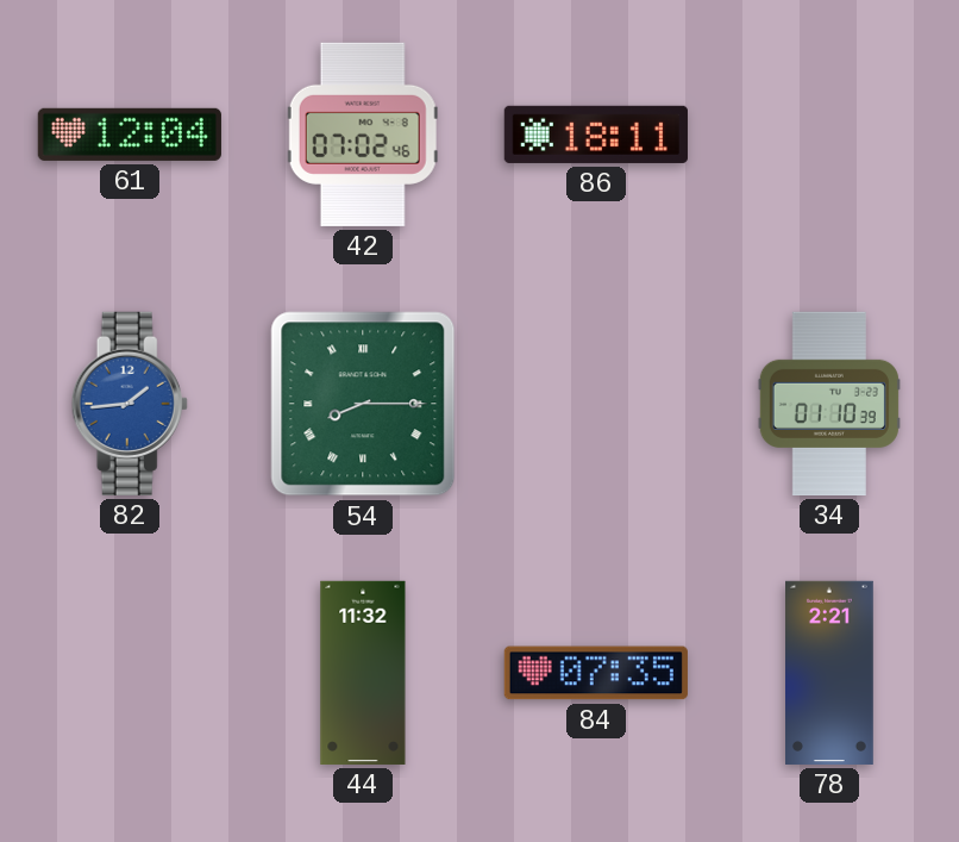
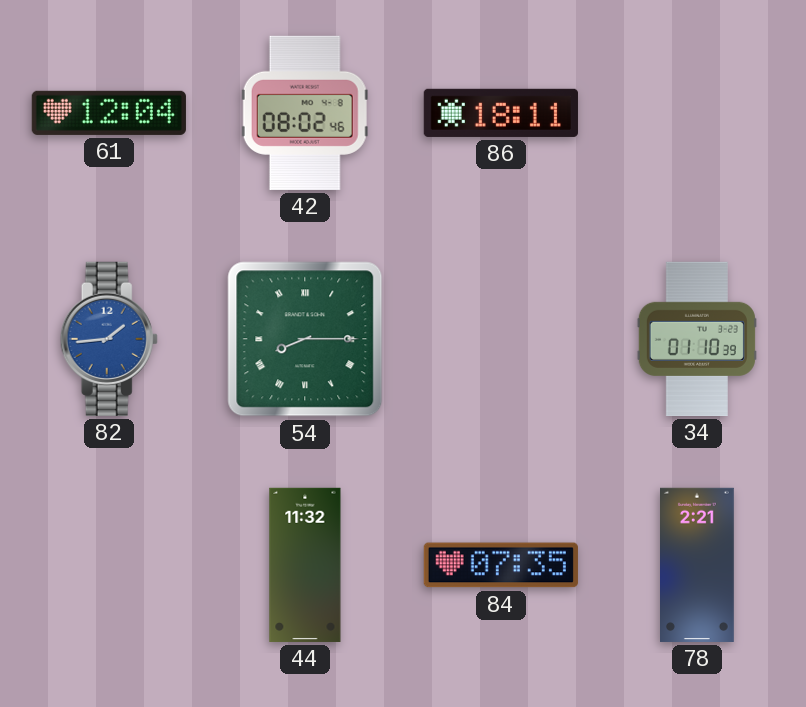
42: 07:02 -> 08:02
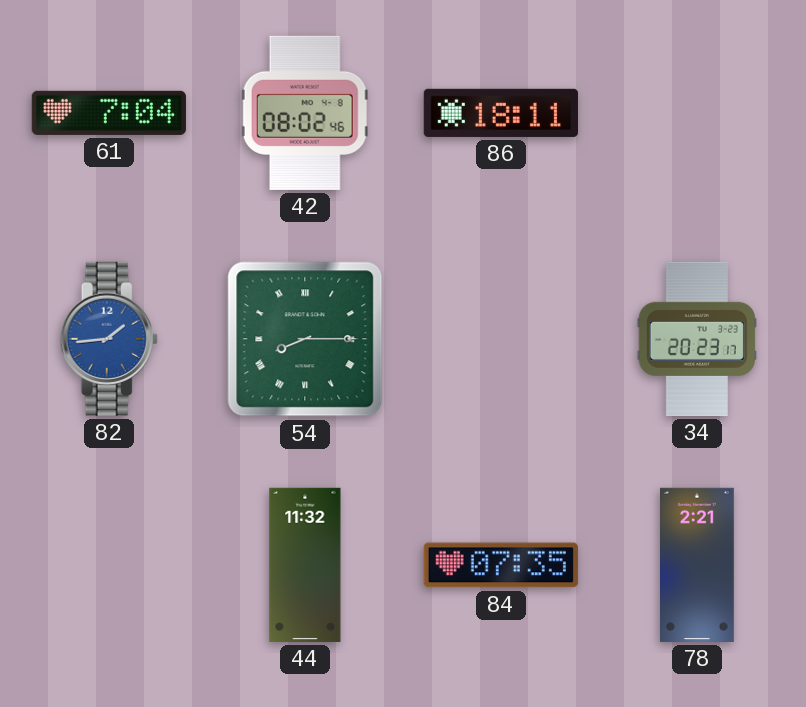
61: 12:04 -> 7:04
34: 01:10 -> 20:23
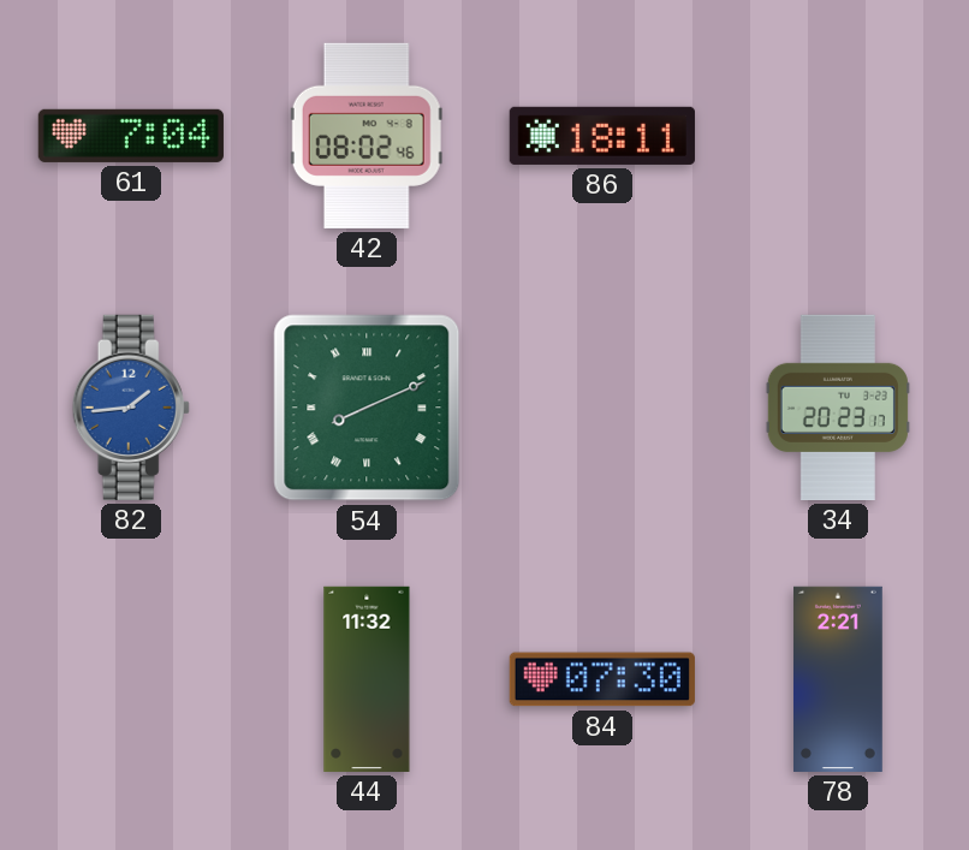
54: 8:15 -> 8:11
84: 07:35 -> 07:30
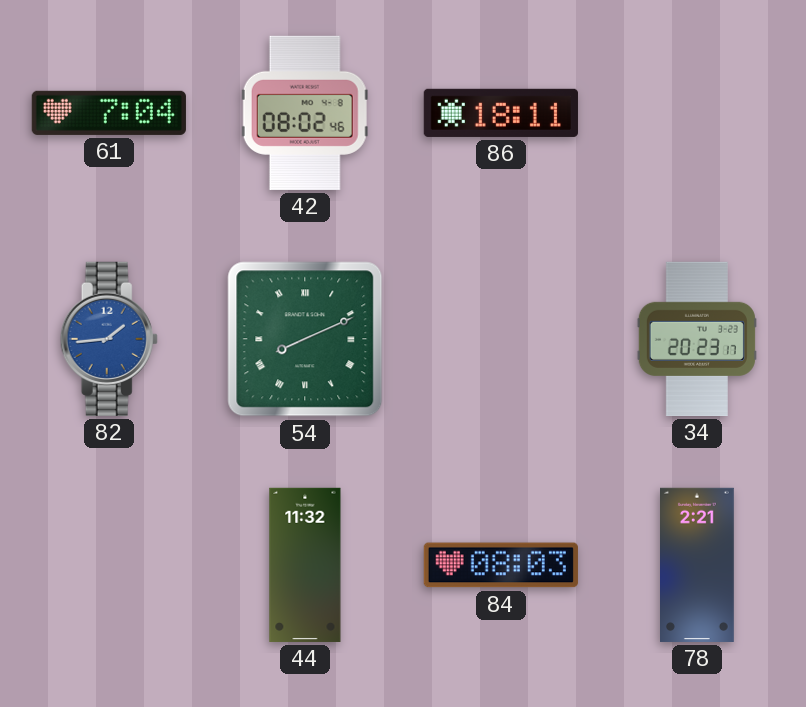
84: 07:30 -> 08:03
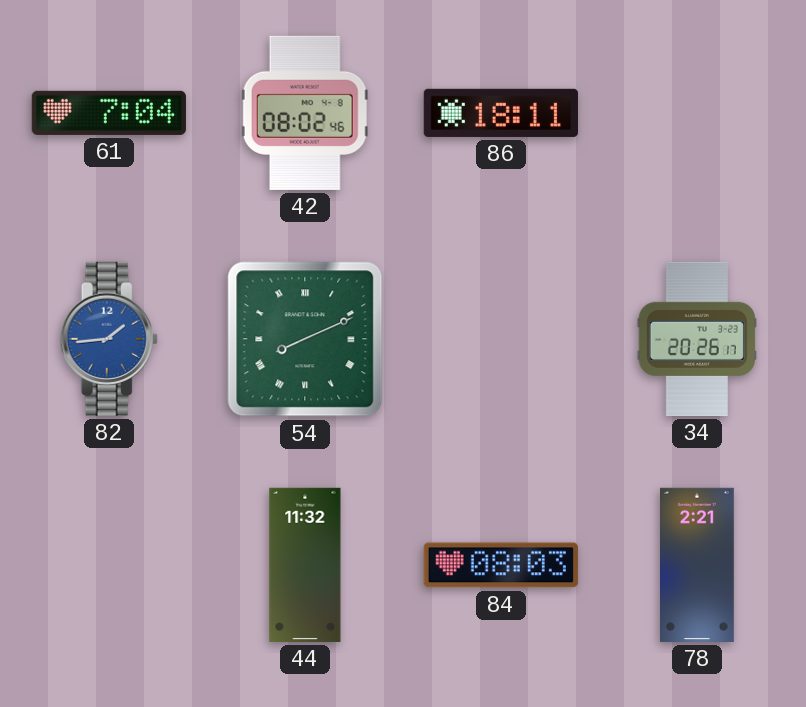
34: 20:23 -> 20:26
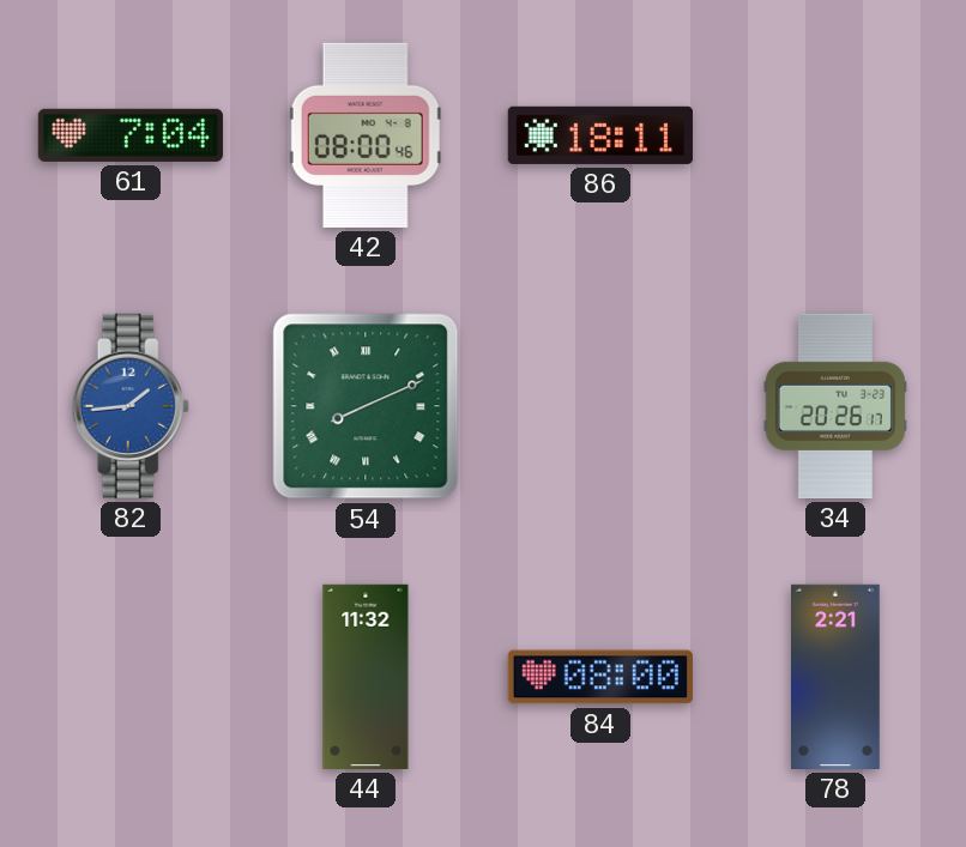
42: 08:02 -> 08:00
84: 08:03 -> 08:00
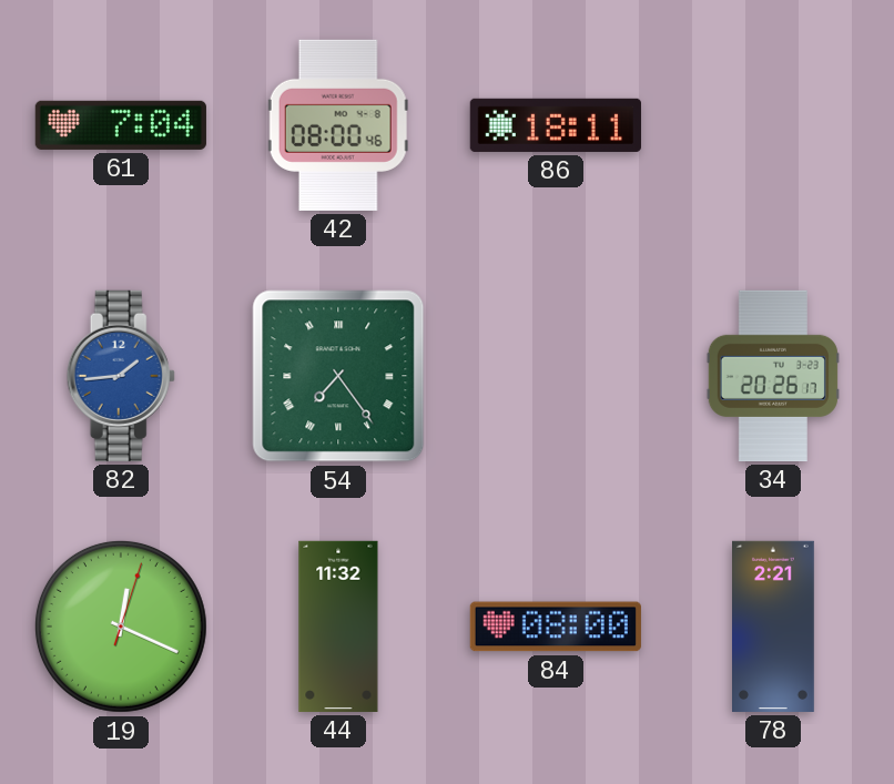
54: 8:11 -> 7:24
19: none -> 12:19
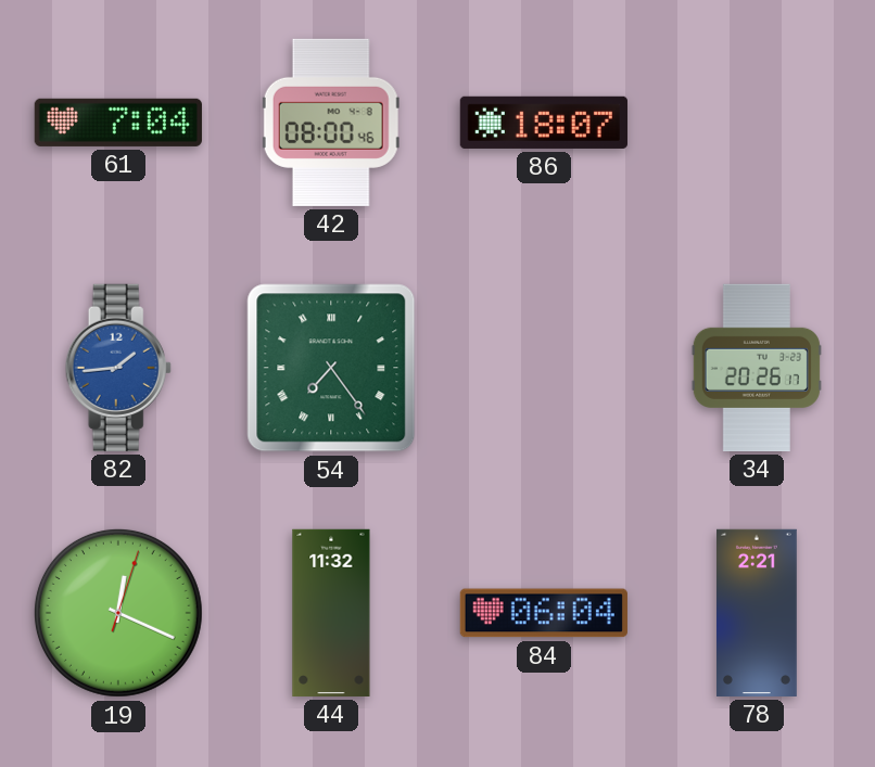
86: 18:11 -> 18:07
84: 08:00 -> 06:04
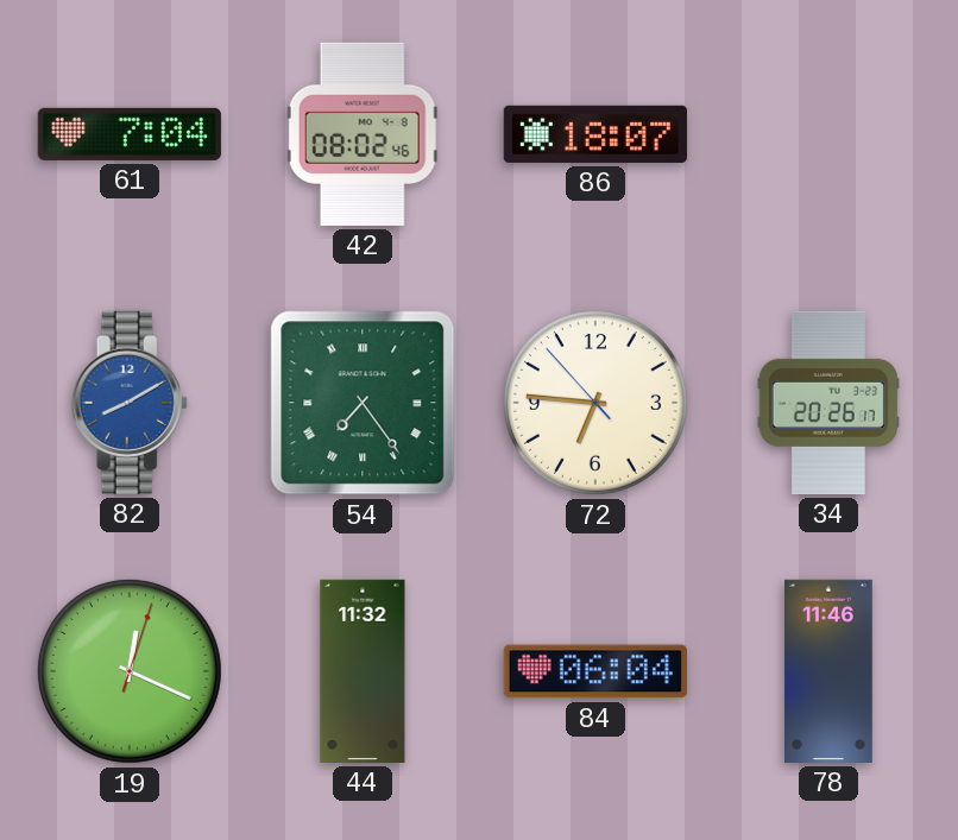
42: 08:00 -> 08:02
82: 1:44 -> 8:10
72: none -> 6:45
78: 2:21 -> 11:46
